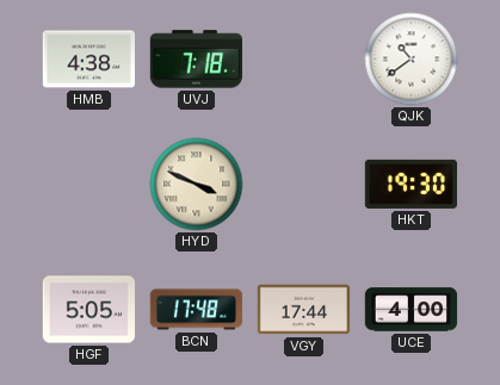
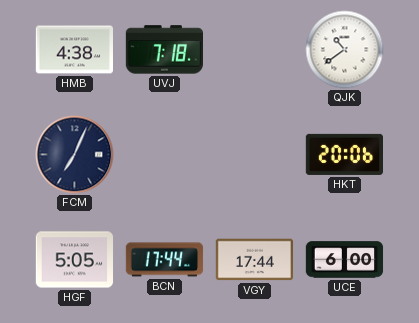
FCM: none -> 7:04
HYD: 3:49 -> none
HKT: 19:30 -> 20:06
BCN: 17:48 -> 17:44
UCE: 4:00 -> 6:00
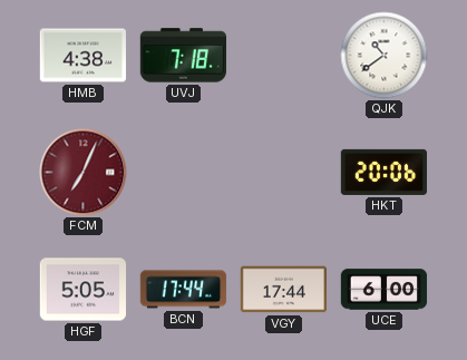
FCM dial: navy -> burgundy
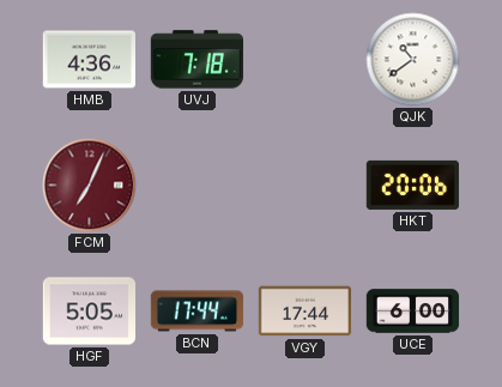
HMB: 4:38 -> 4:36
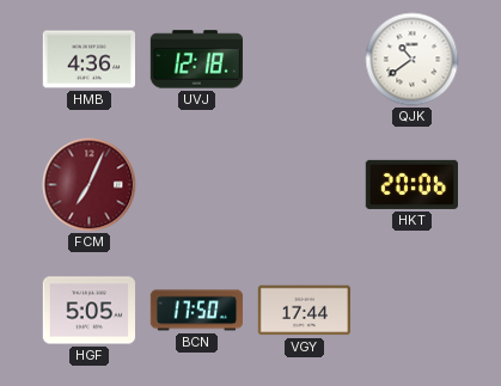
UVJ: 7:18 -> 12:18
BCN: 17:44 -> 17:50
UCE: 6:00 -> none
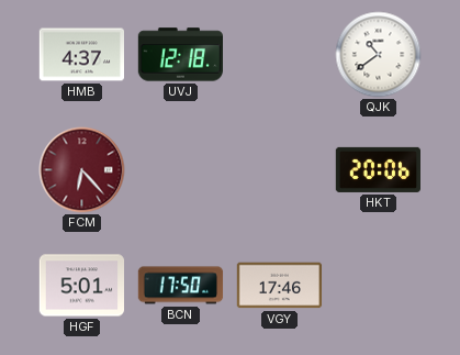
HMB: 4:36 -> 4:37
FCM: 7:04 -> 6:23
HGF: 5:05 -> 5:01
VGY: 17:44 -> 17:46
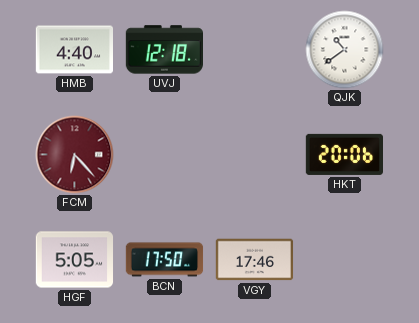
HMB: 4:37 -> 4:40
HGF: 5:01 -> 5:05
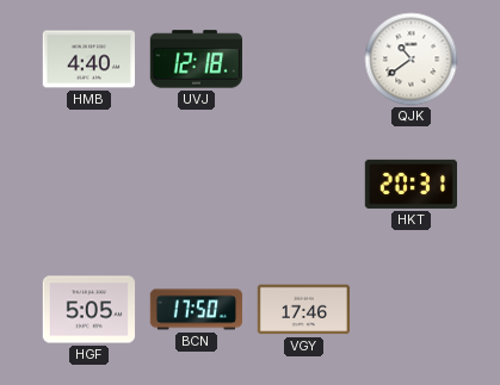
FCM: 6:23 -> none
HKT: 20:06 -> 20:31
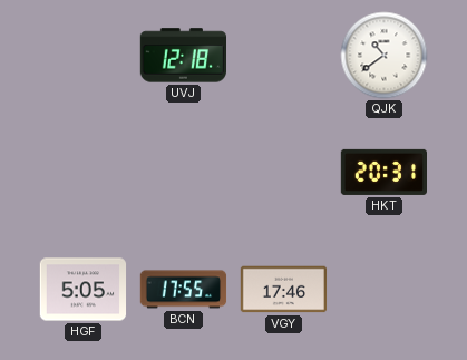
HMB: 4:40 -> none
BCN: 17:50 -> 17:55
